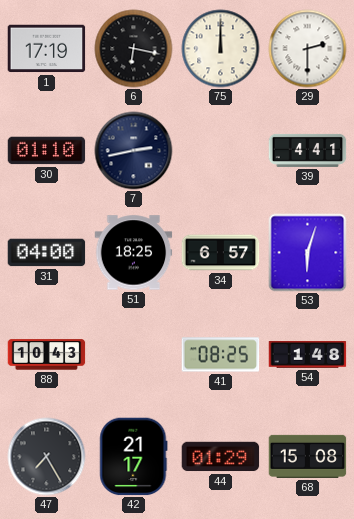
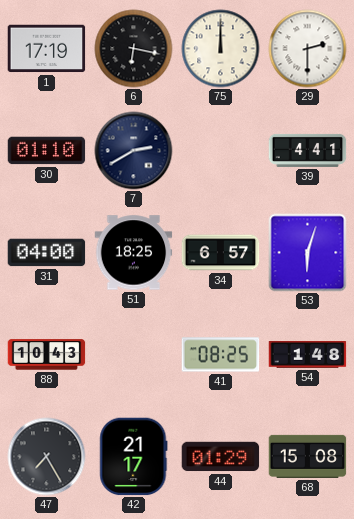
7: 2:43 -> 2:40
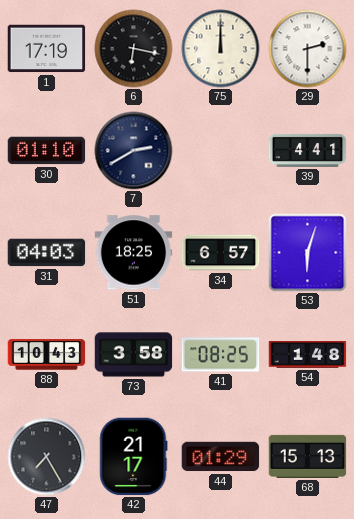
31: 04:00 -> 04:03
73: none -> 3:58
68: 15:08 -> 15:13
